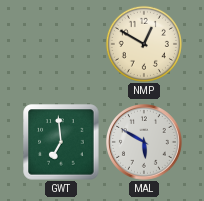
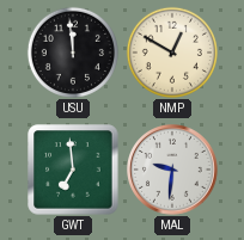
USU: none -> 11:59
MAL: 5:50 -> 9:31
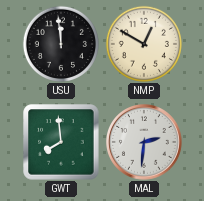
GWT: 6:59 -> 7:59
MAL: 9:31 -> 2:31
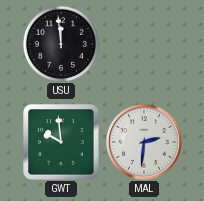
NMP: 12:50 -> none
GWT: 7:59 -> 9:59
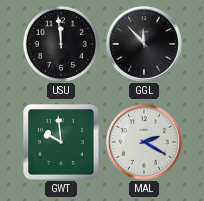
GGL: none -> 11:53
MAL: 2:31 -> 2:20
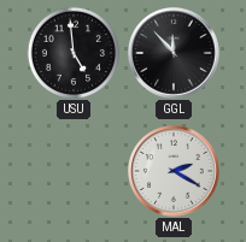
USU: 11:59 -> 4:59
GWT: 9:59 -> none
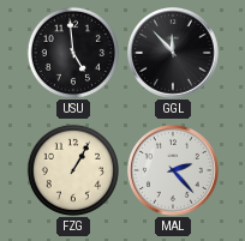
FZG: none -> 1:05
MAL: 2:20 -> 2:23
